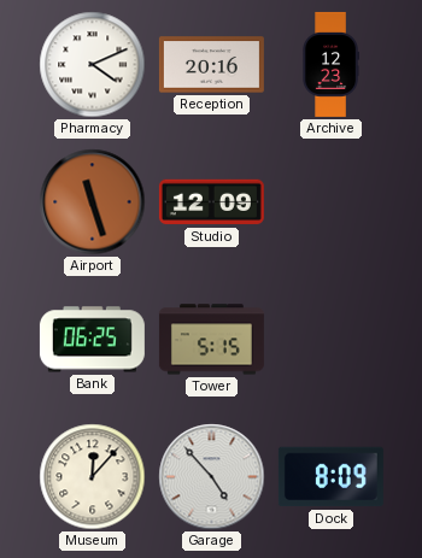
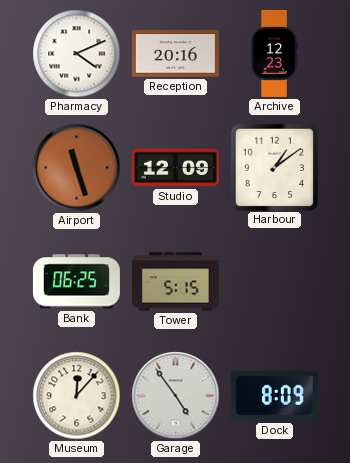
Harbour: none -> 1:09
Garage: 4:53 -> 4:54
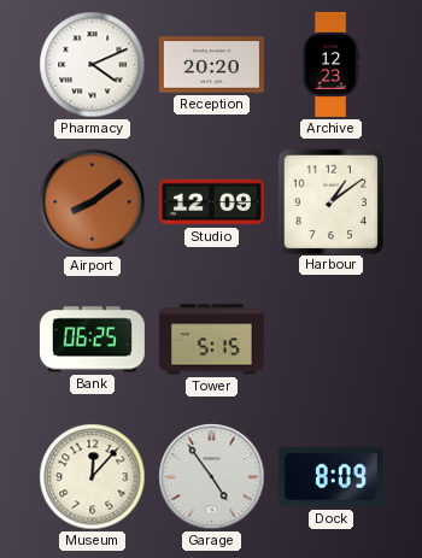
Reception: 20:16 -> 20:20
Airport: 11:27 -> 8:09
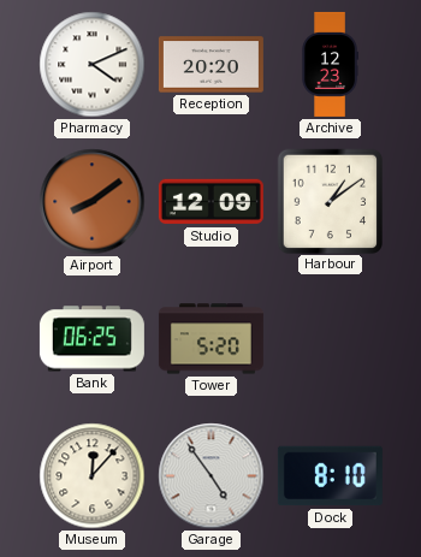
Tower: 5:15 -> 5:20
Dock: 8:09 -> 8:10
